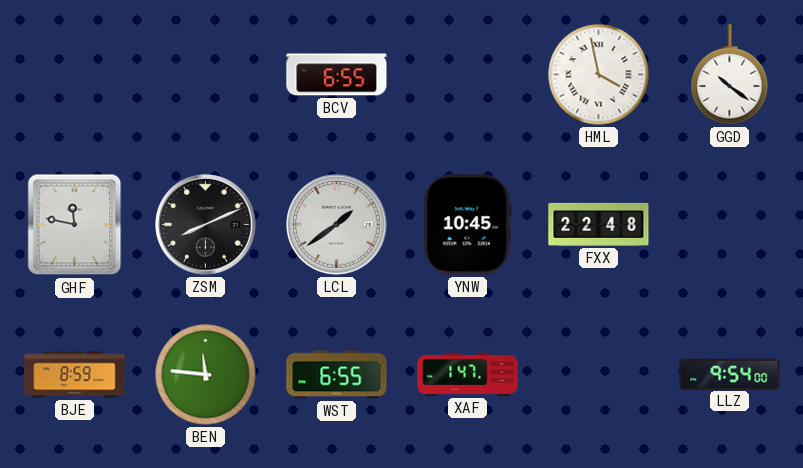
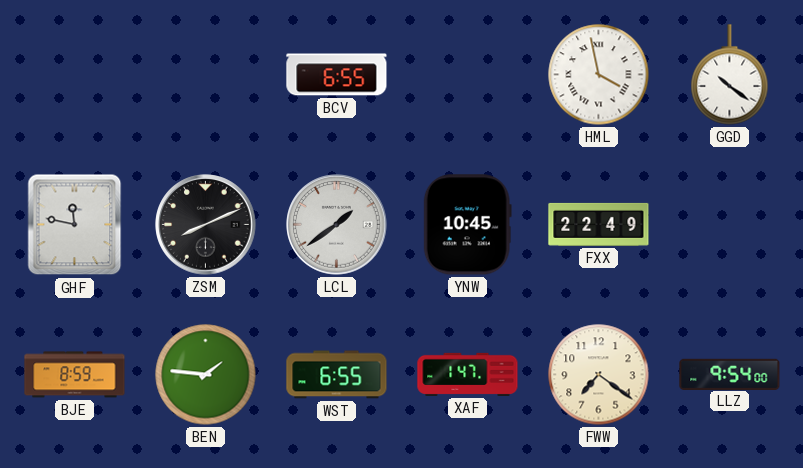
FXX: 22:48 -> 22:49
BEN: 11:46 -> 1:46
FWW: none -> 7:21
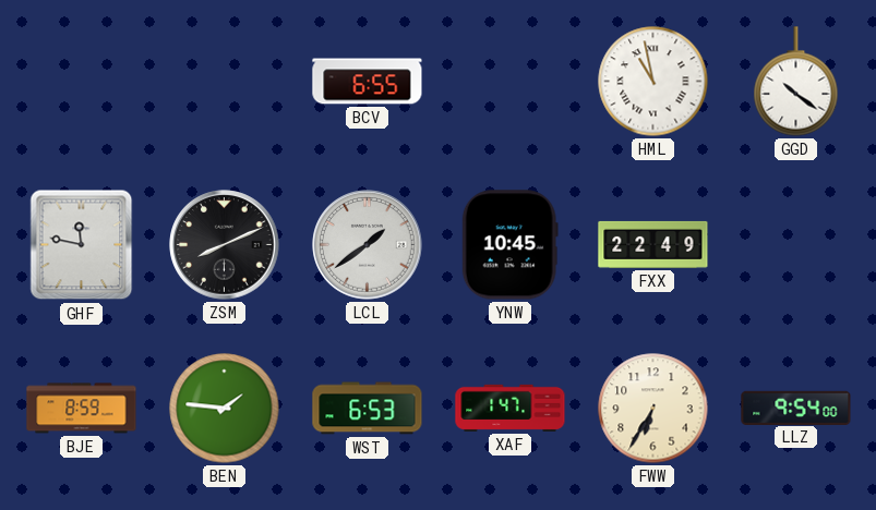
HML: 3:58 -> 10:58
WST: 6:55 -> 6:53
FWW: 7:21 -> 6:35
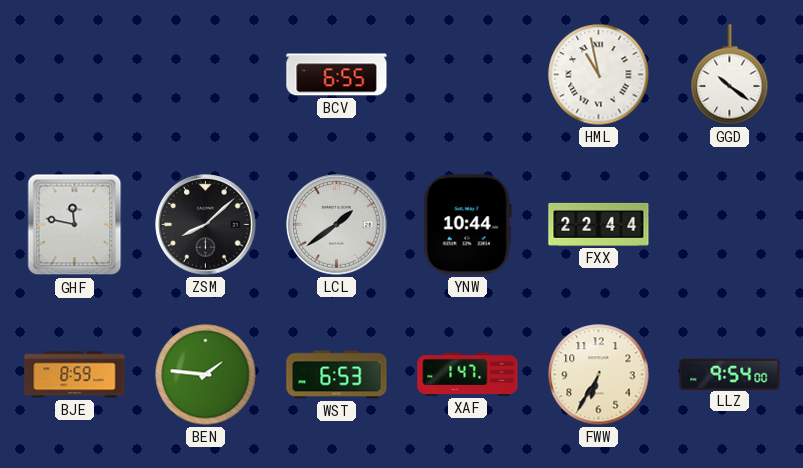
ZSM: 8:11 -> 8:08
YNW: 10:45 -> 10:44
FXX: 22:49 -> 22:44
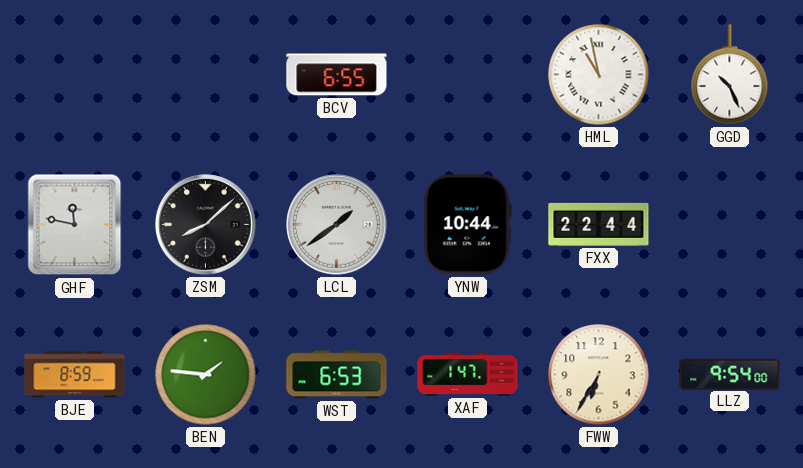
GGD: 10:21 -> 10:26
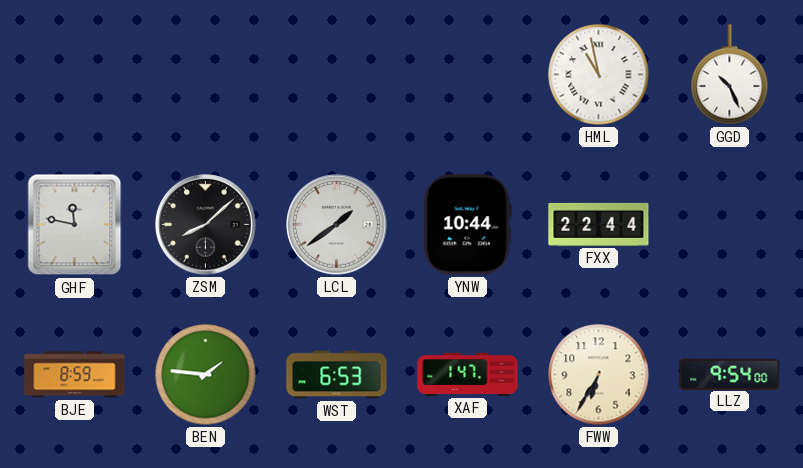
BCV: 6:55 -> none
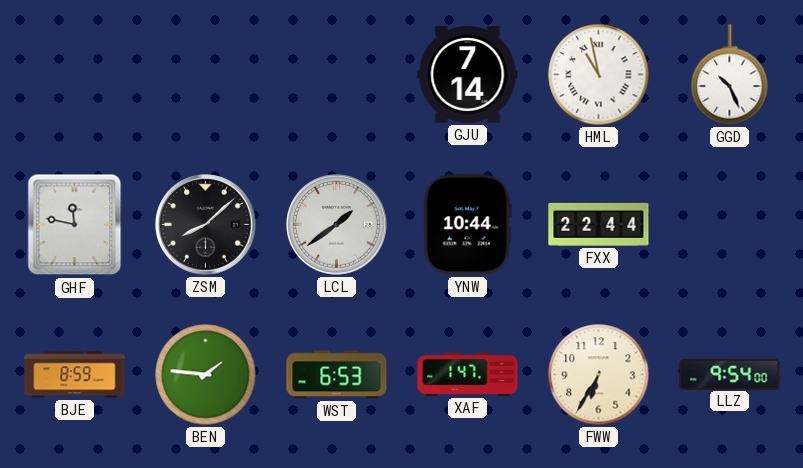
GJU: none -> 7:14
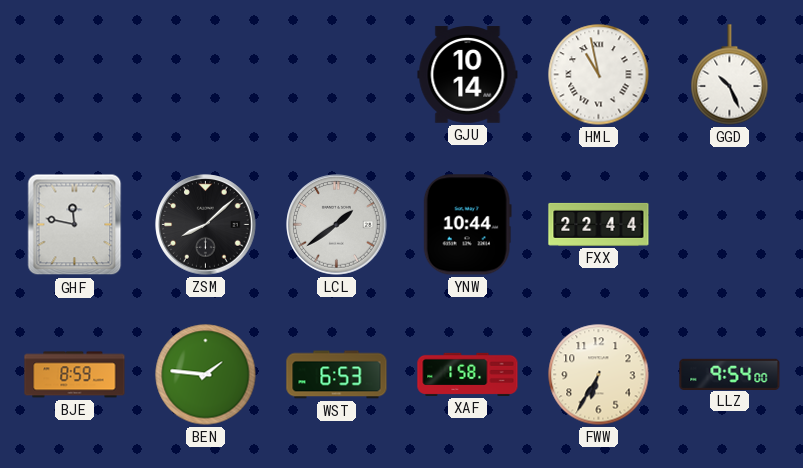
GJU: 7:14 -> 10:14
XAF: 1:47 -> 1:58
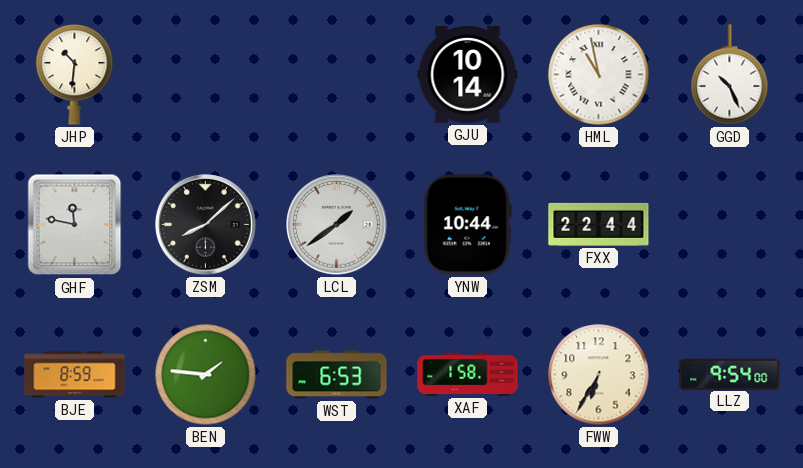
JHP: none -> 10:31
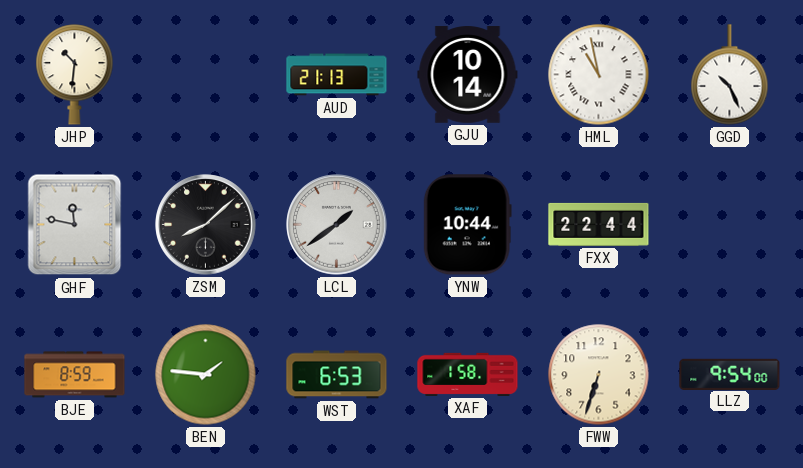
AUD: none -> 21:13
FWW: 6:35 -> 6:33
